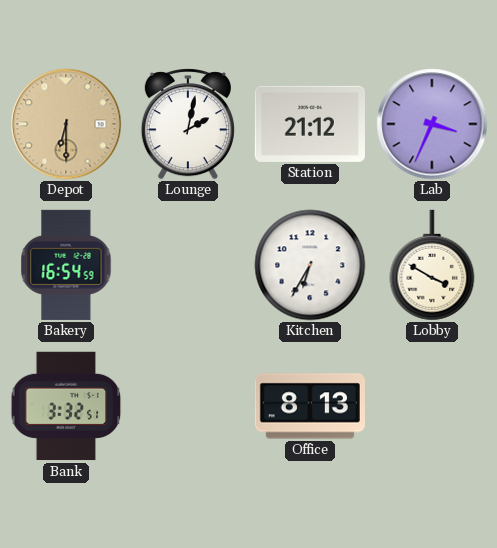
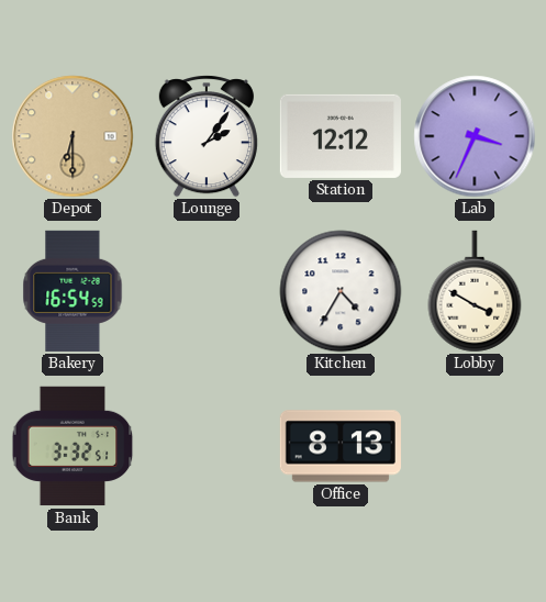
Lounge: 2:02 -> 2:06
Station: 21:12 -> 12:12
Kitchen: 6:35 -> 4:35
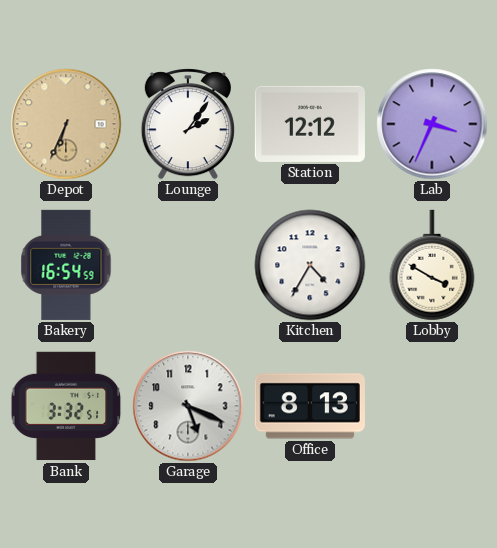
Depot: 6:30 -> 6:34
Garage: none -> 5:19
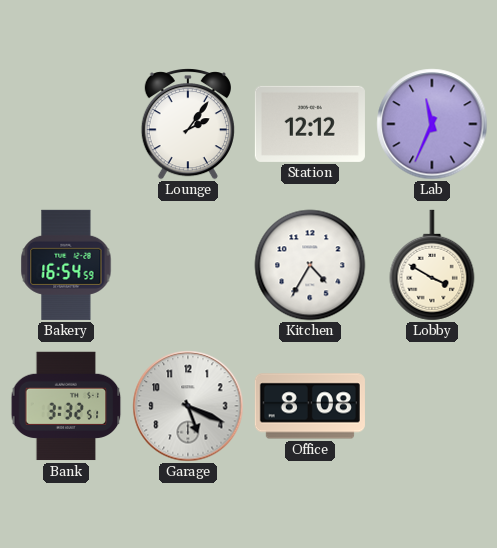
Depot: 6:34 -> none
Lab: 3:34 -> 11:34
Office: 8:13 -> 8:08
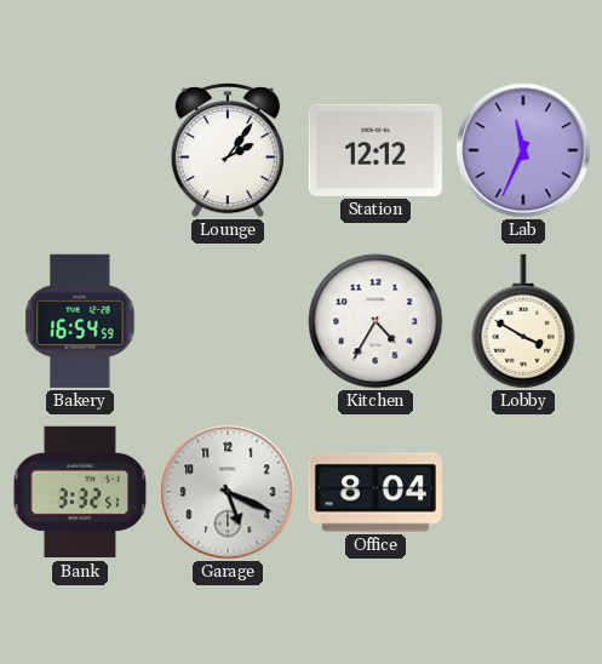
Office: 8:08 -> 8:04
